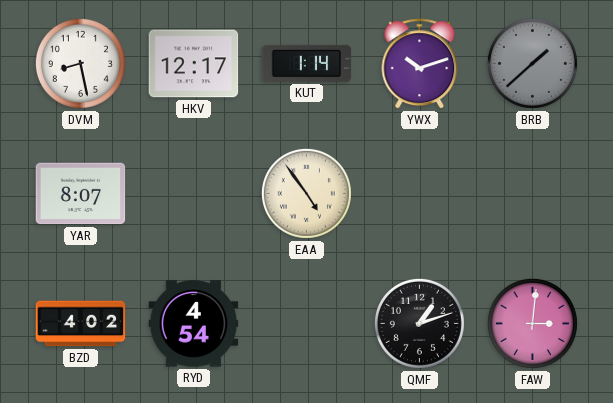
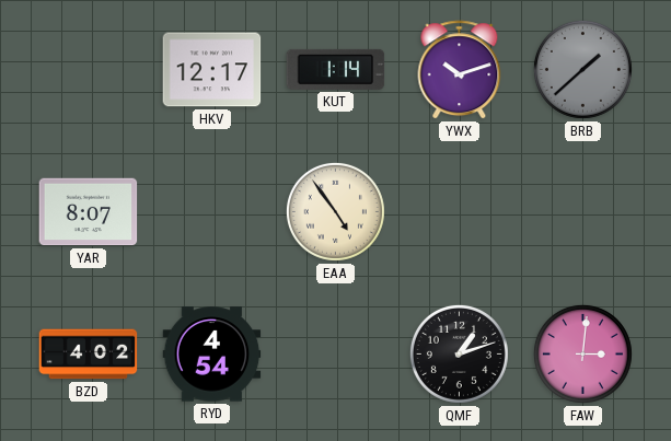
DVM: 8:28 -> none
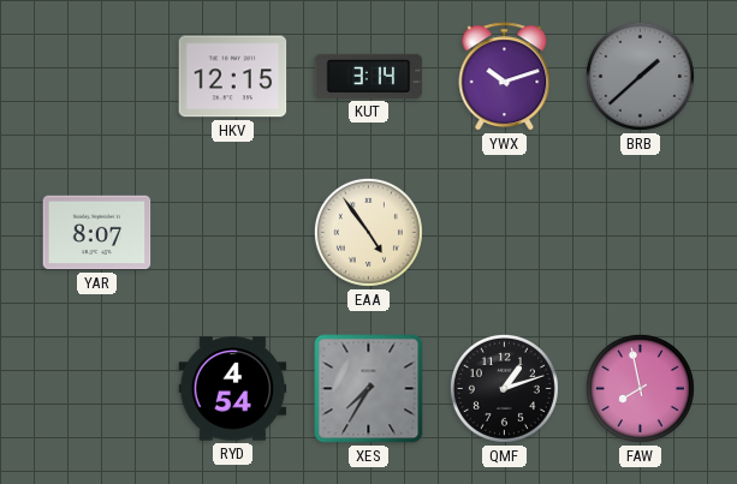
HKV: 12:17 -> 12:15
KUT: 1:14 -> 3:14
BZD: 4:02 -> none
XES: none -> 7:35
FAW: 3:01 -> 7:58
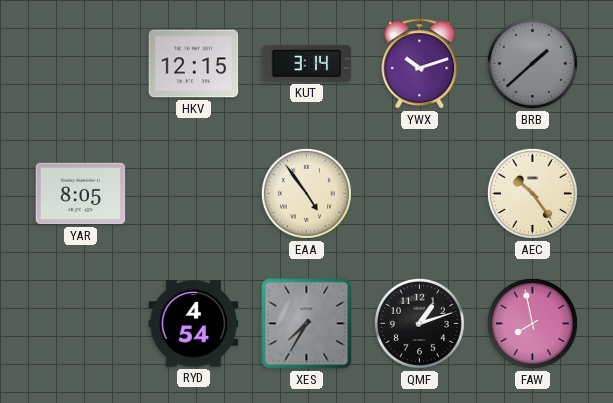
YAR: 8:07 -> 8:05
AEC: none -> 10:24
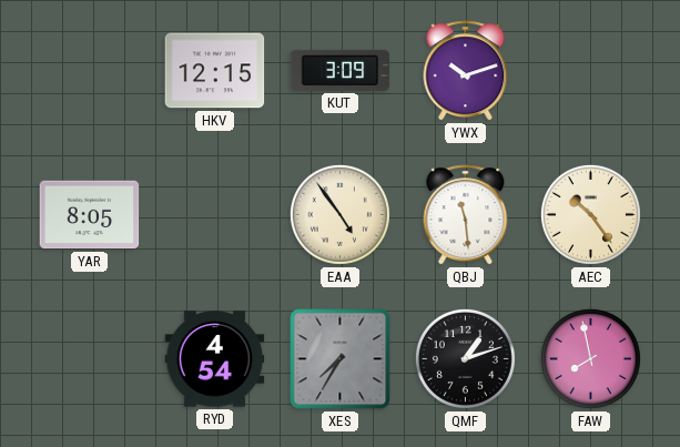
KUT: 3:14 -> 3:09
BRB: 1:38 -> none
QBJ: none -> 11:29
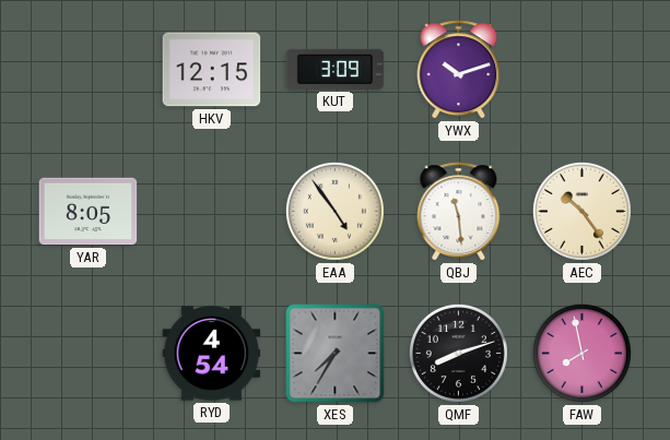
QMF: 1:12 -> 8:12
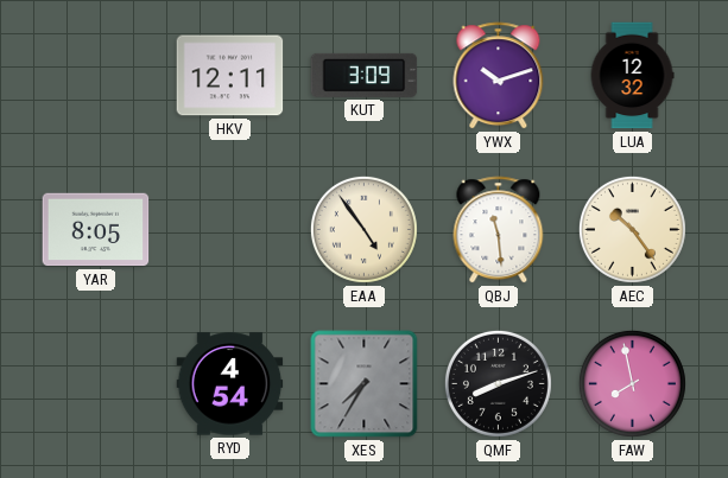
HKV: 12:15 -> 12:11
LUA: none -> 12:32
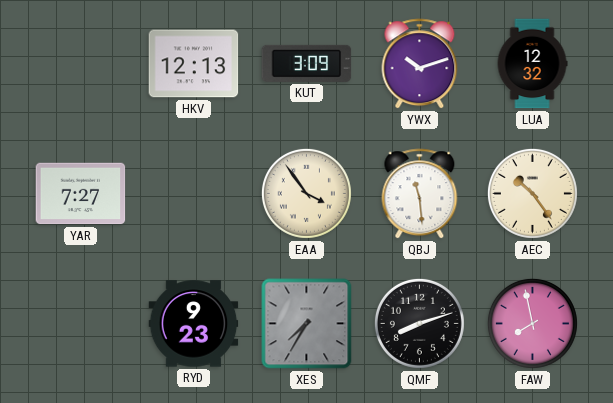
HKV: 12:11 -> 12:13
YAR: 8:05 -> 7:27
EAA: 4:54 -> 3:54
RYD: 4:54 -> 9:23
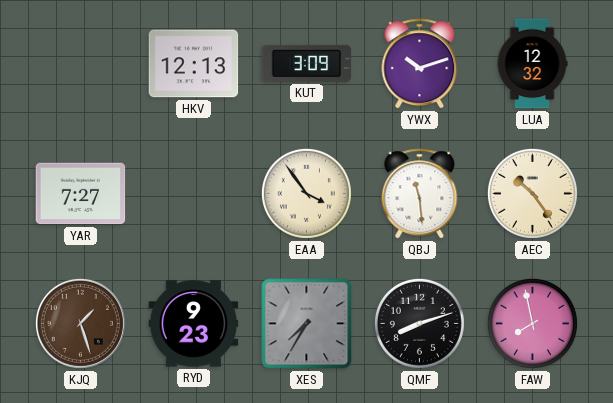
KJQ: none -> 1:27
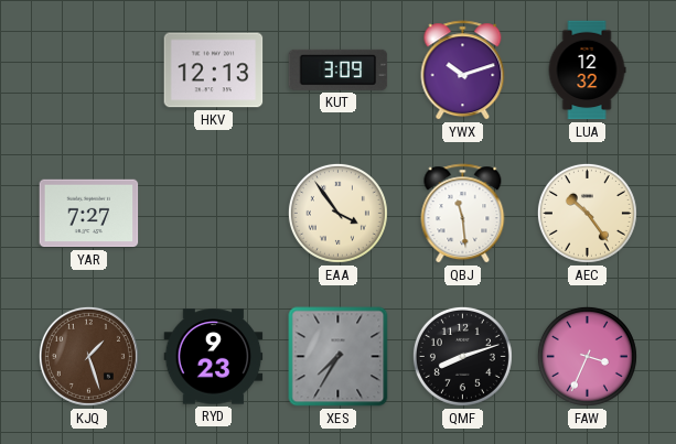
FAW: 7:58 -> 3:34
